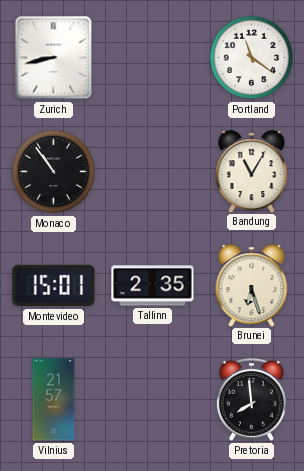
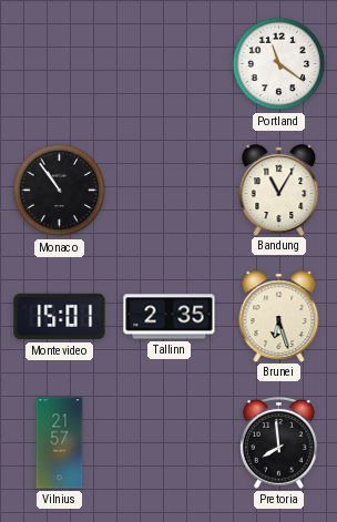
Zurich: 8:43 -> none
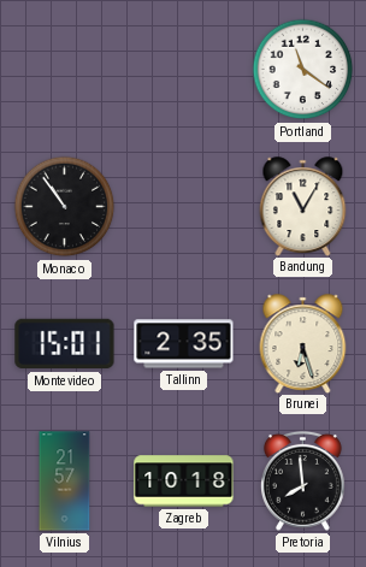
Zagreb: none -> 10:18
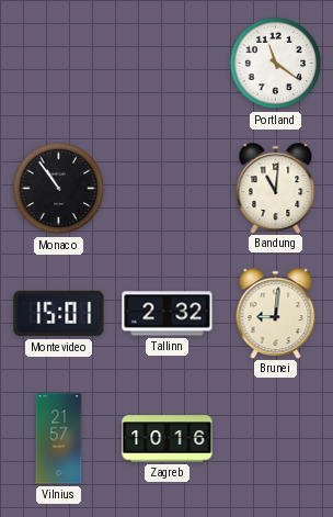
Bandung: 11:05 -> 11:01
Tallinn: 2:35 -> 2:32
Brunei: 6:27 -> 9:01
Zagreb: 10:18 -> 10:16
Pretoria: 7:59 -> none
